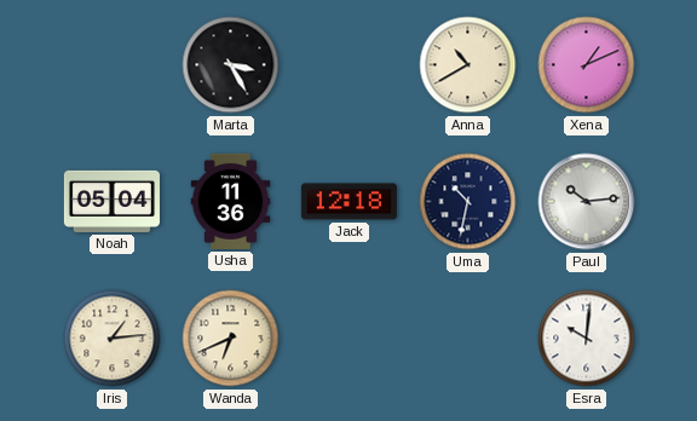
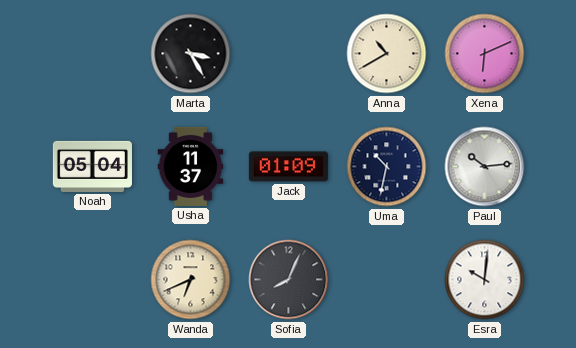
Xena: 1:11 -> 6:11
Usha: 11:36 -> 11:37
Jack: 12:18 -> 01:09
Iris: 1:14 -> none
Sofia: none -> 8:04
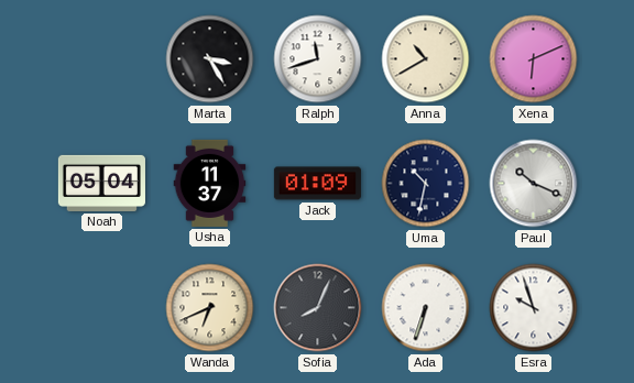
Ralph: none -> 11:42
Paul: 10:14 -> 10:19
Ada: none -> 6:33
Esra: 10:01 -> 9:57
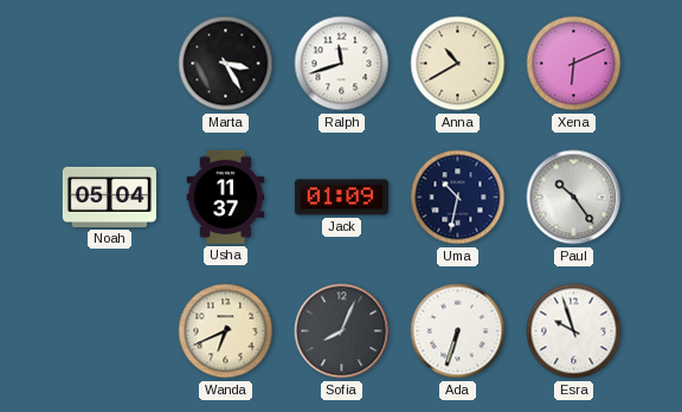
Paul: 10:19 -> 10:24
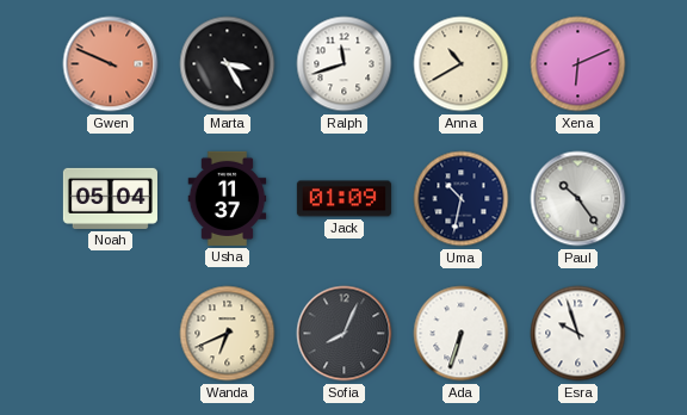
Gwen: none -> 9:49
